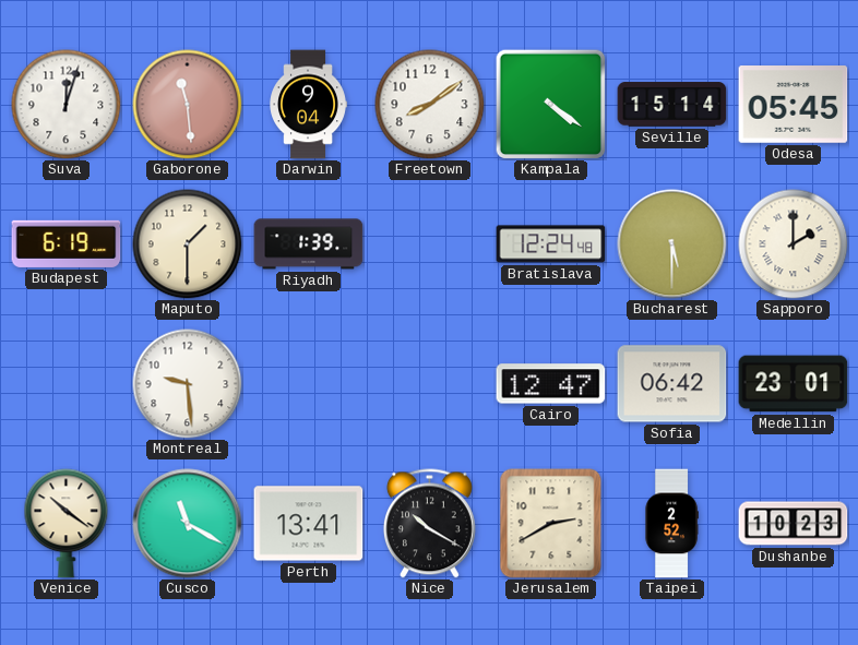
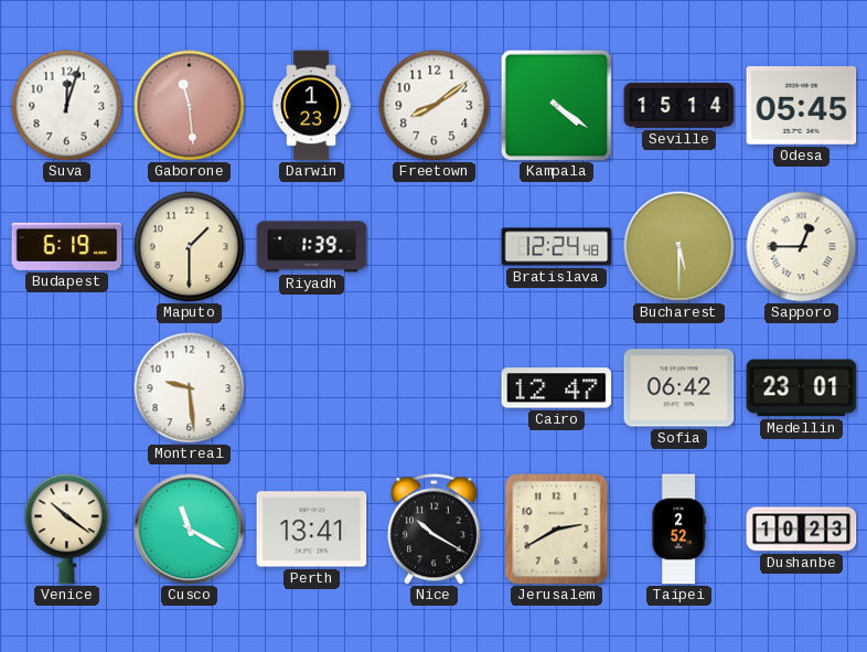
Darwin: 9:04 -> 1:23
Sapporo: 2:00 -> 12:45
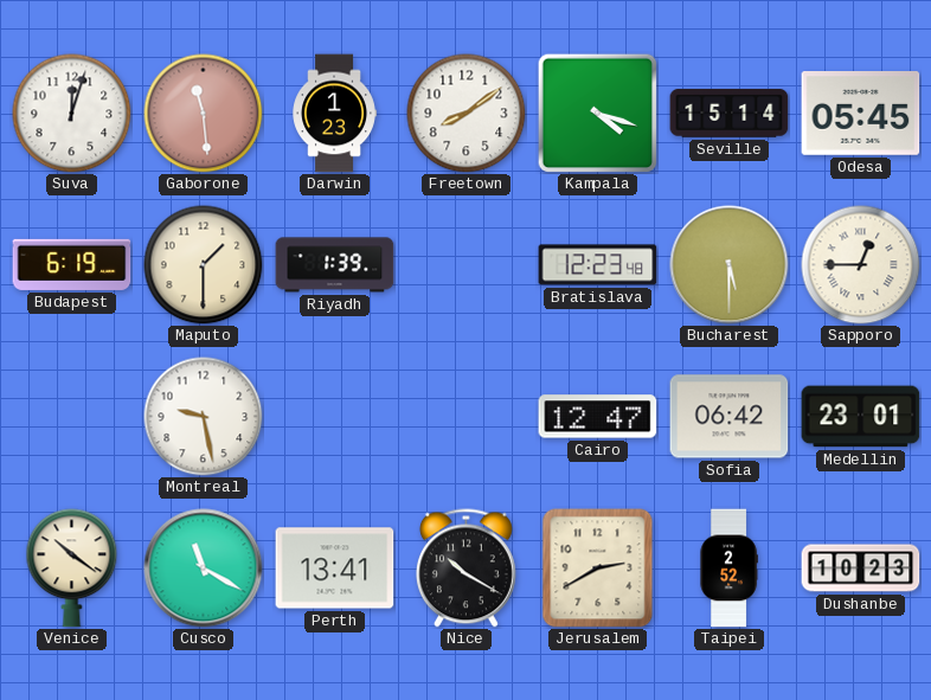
Kampala: 4:21 -> 4:18
Bratislava: 12:24 -> 12:23
Montreal: 9:29 -> 9:28
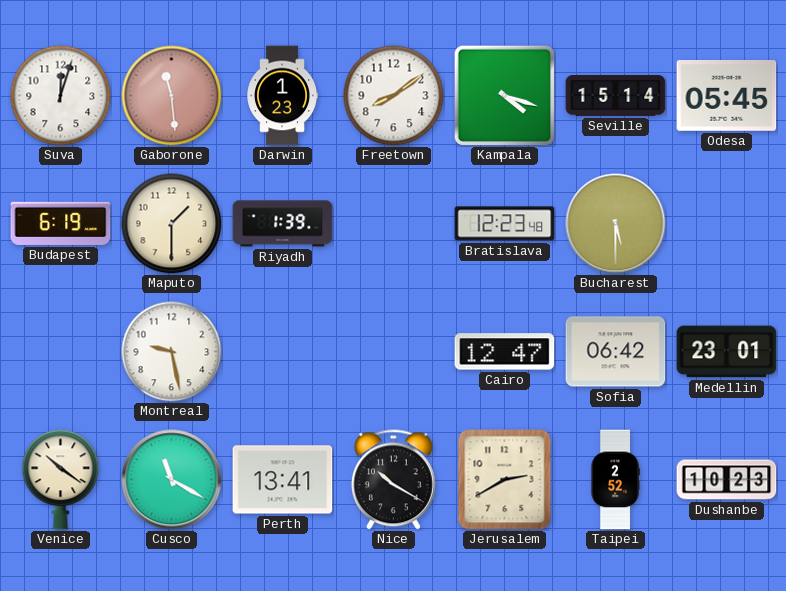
Sapporo: 12:45 -> none
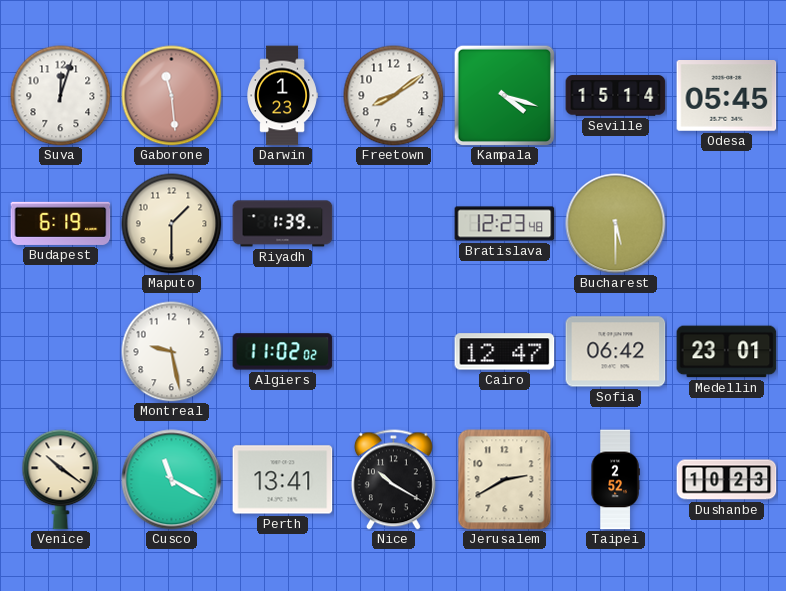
Algiers: none -> 11:02
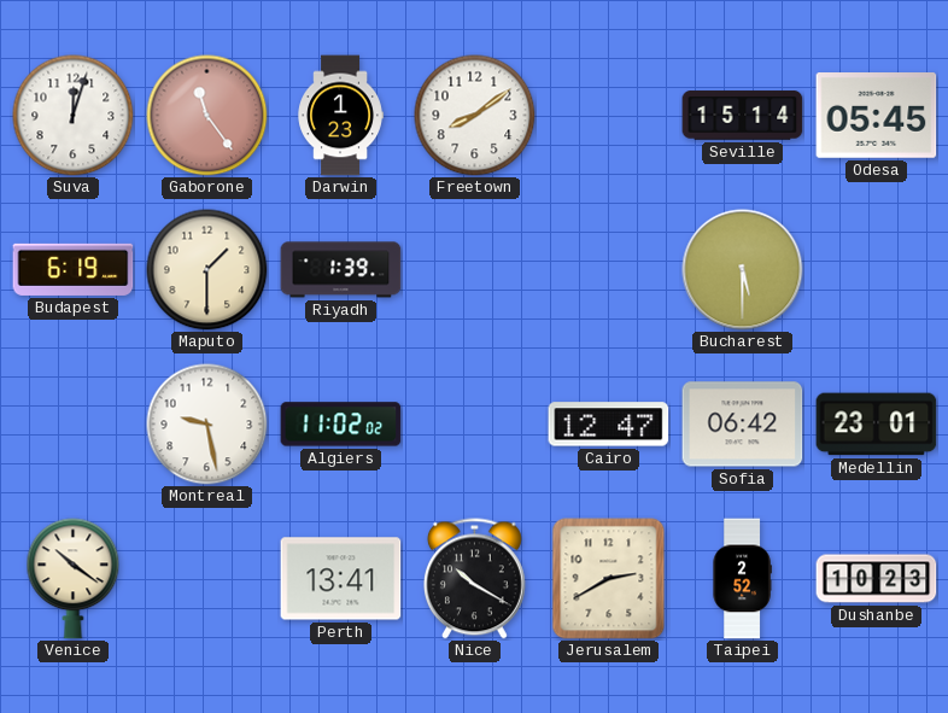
Gaborone: 11:29 -> 11:24
Kampala: 4:18 -> none
Bratislava: 12:23 -> none
Cusco: 11:20 -> none
